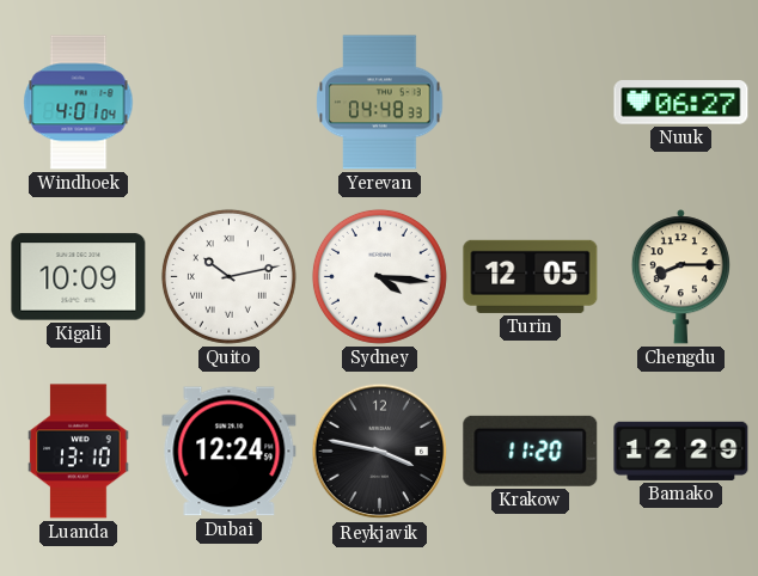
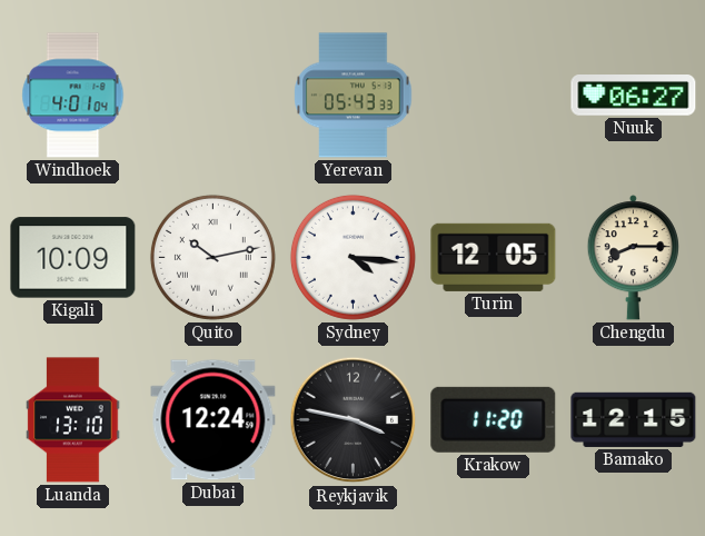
Yerevan: 04:48 -> 05:43
Bamako: 12:29 -> 12:15
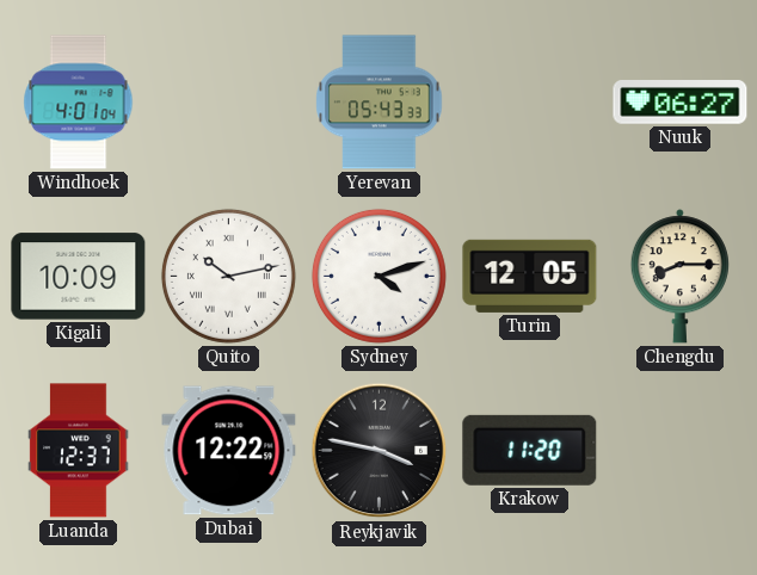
Sydney: 4:16 -> 4:12
Luanda: 13:10 -> 12:37
Dubai: 12:24 -> 12:22
Bamako: 12:15 -> none
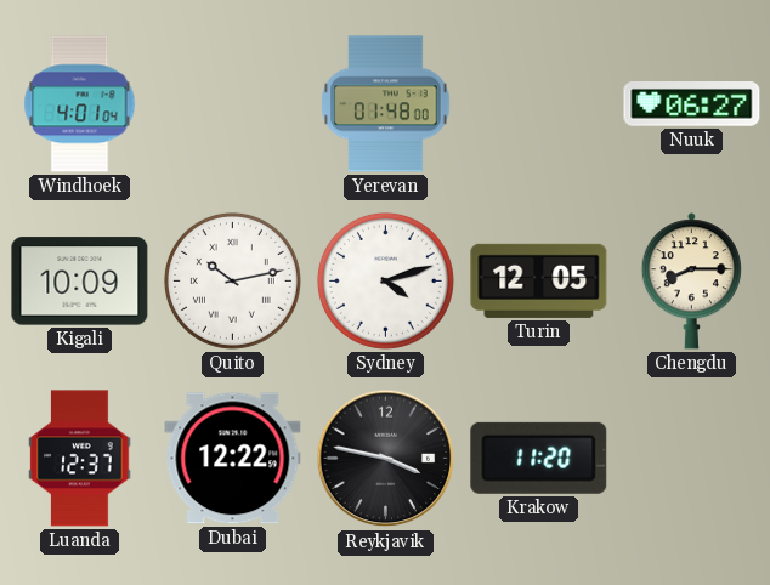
Yerevan: 05:43 -> 01:48
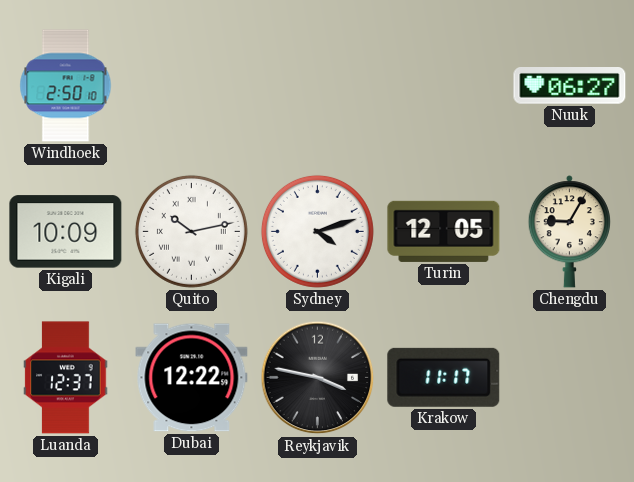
Windhoek: 4:01 -> 2:50
Yerevan: 01:48 -> none
Chengdu: 8:15 -> 9:05
Krakow: 11:20 -> 11:17
